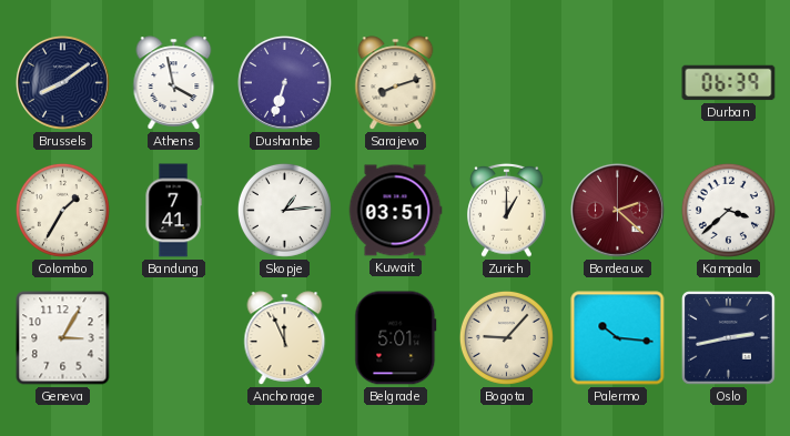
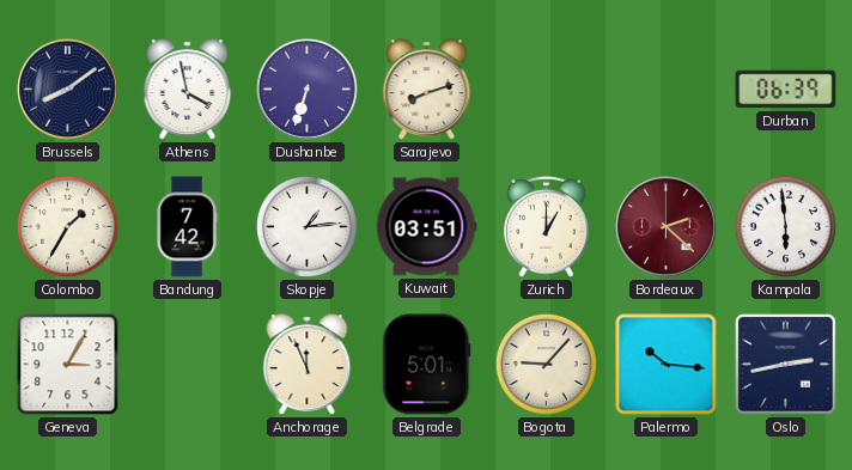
Bandung: 7:41 -> 7:42
Kampala: 3:38 -> 5:59
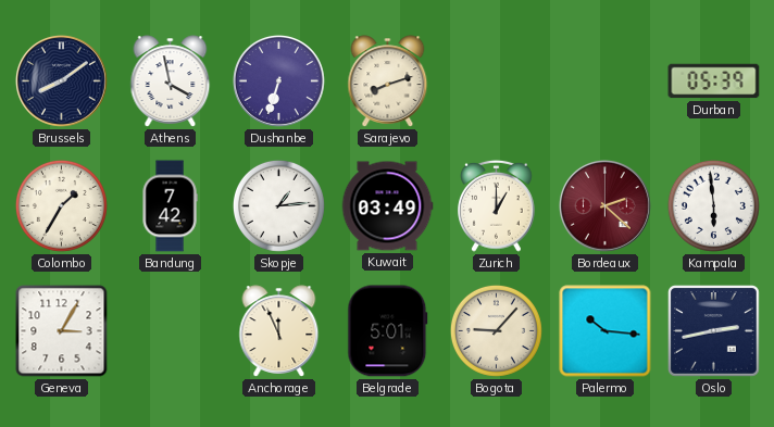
Durban: 06:39 -> 05:39
Kuwait: 03:51 -> 03:49
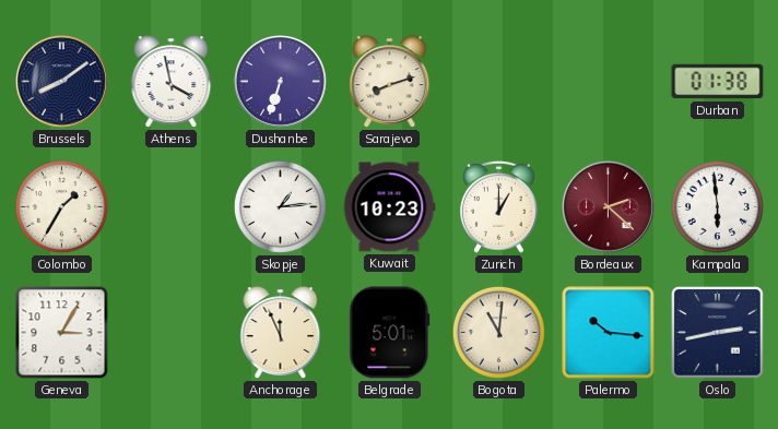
Durban: 05:39 -> 01:38
Bandung: 7:42 -> none
Kuwait: 03:49 -> 10:23
Bogota: 9:07 -> 11:01
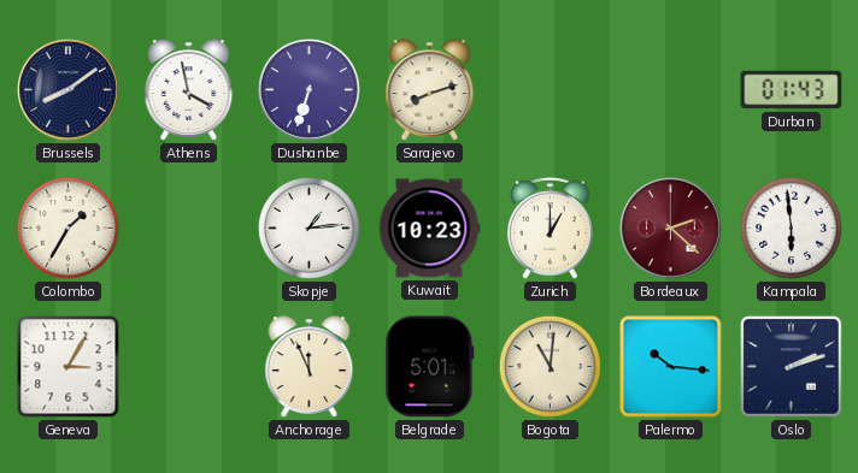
Durban: 01:38 -> 01:43
Oslo: 2:43 -> 2:12
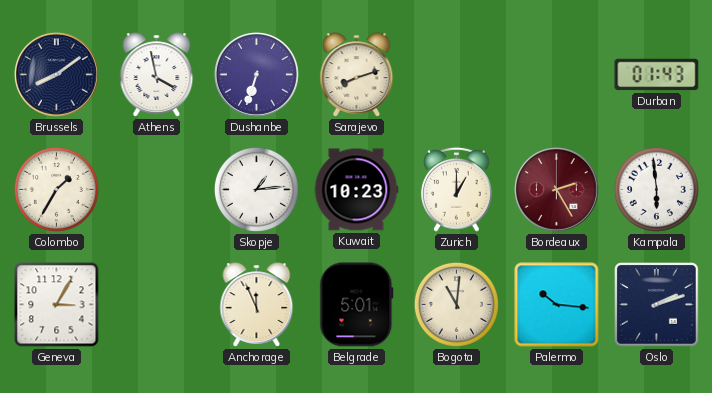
Bordeaux: 2:22 -> 2:25
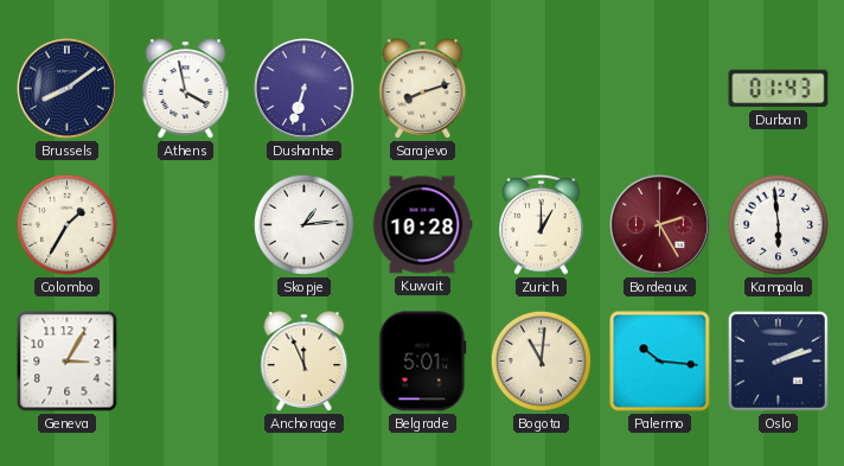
Kuwait: 10:23 -> 10:28
